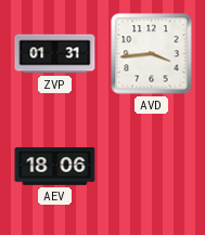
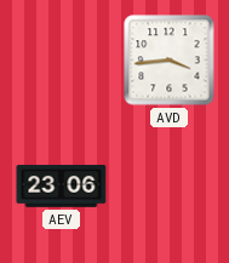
ZVP: 01:31 -> none
AEV: 18:06 -> 23:06
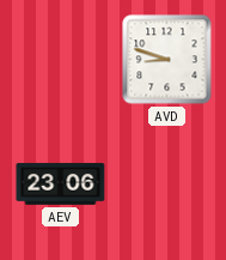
AVD: 3:44 -> 8:48
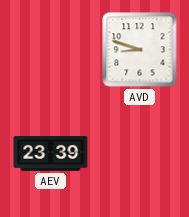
AEV: 23:06 -> 23:39
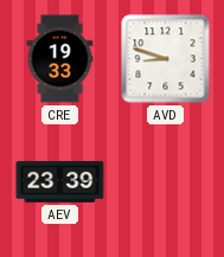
CRE: none -> 19:33
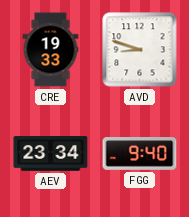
AEV: 23:39 -> 23:34
FGG: none -> 9:40
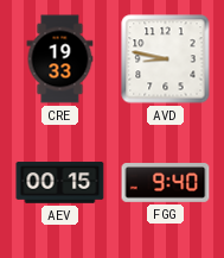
AVD: 8:48 -> 8:47
AEV: 23:34 -> 00:15
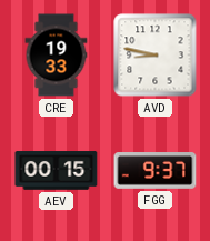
FGG: 9:40 -> 9:37
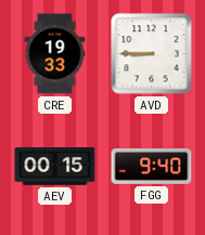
AVD: 8:47 -> 8:45
FGG: 9:37 -> 9:40
